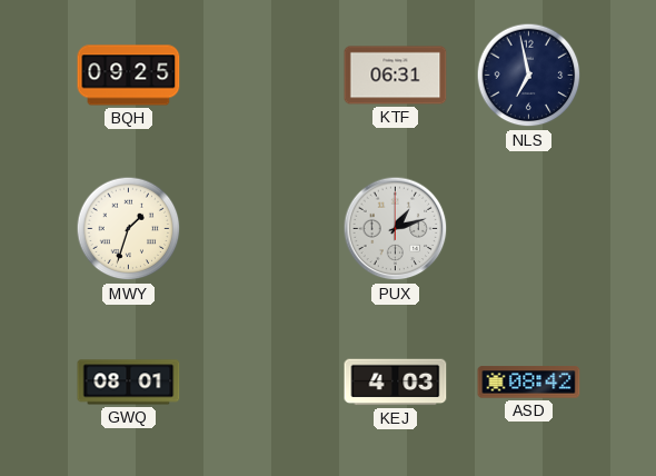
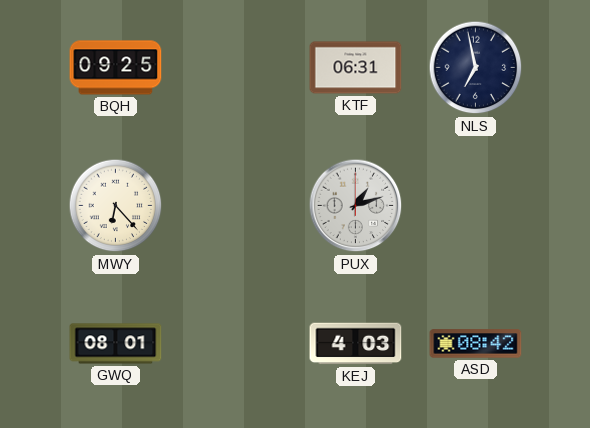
MWY: 1:33 -> 6:23
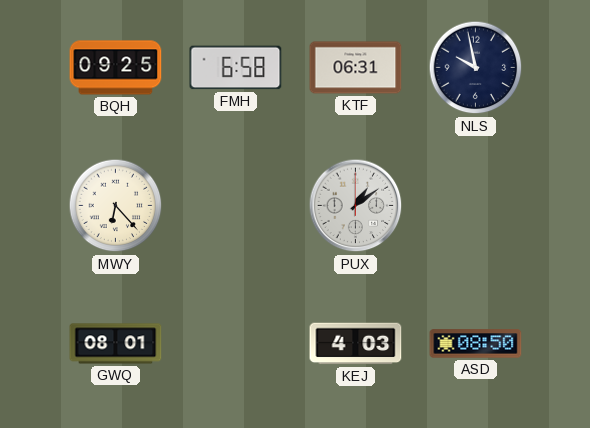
FMH: none -> 6:58
NLS: 6:58 -> 9:58
PUX: 1:12 -> 1:09
ASD: 08:42 -> 08:50
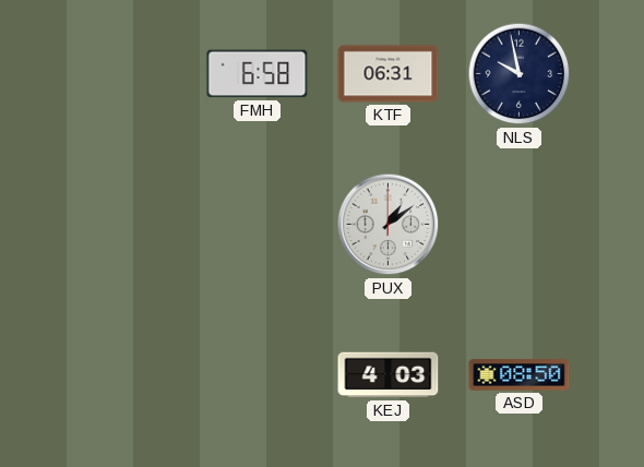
BQH: 09:25 -> none
MWY: 6:23 -> none
GWQ: 08:01 -> none
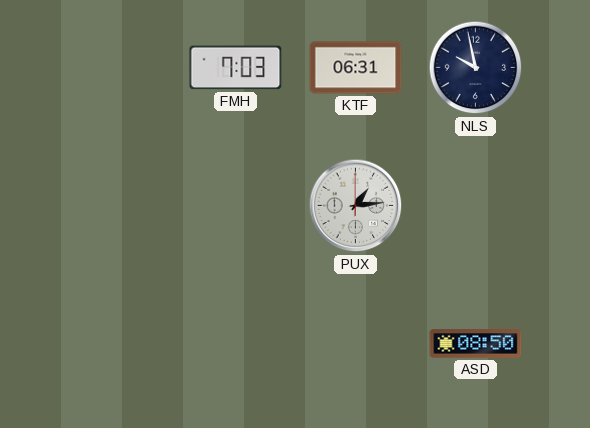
FMH: 6:58 -> 7:03
PUX: 1:09 -> 1:14
KEJ: 4:03 -> none
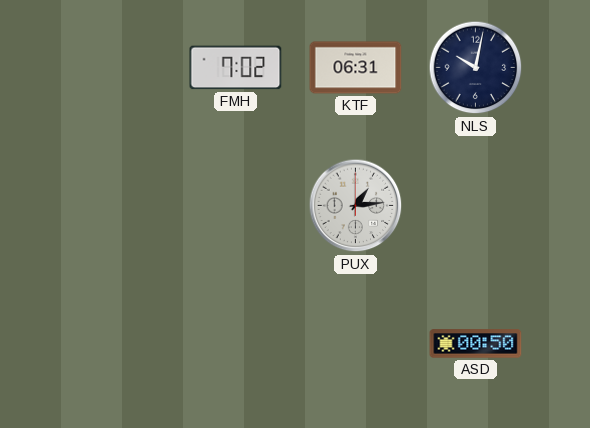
FMH: 7:03 -> 7:02
NLS: 9:58 -> 10:02
ASD: 08:50 -> 00:50
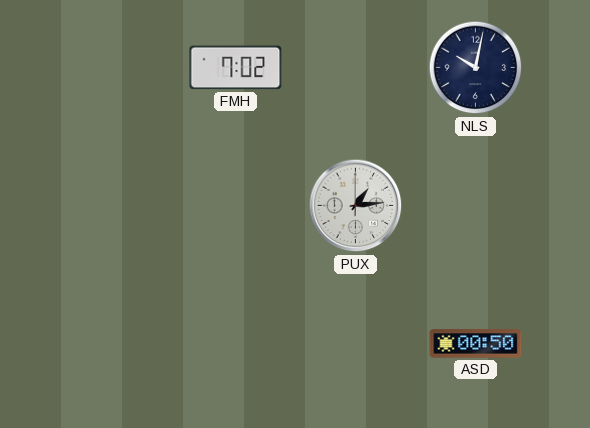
KTF: 06:31 -> none
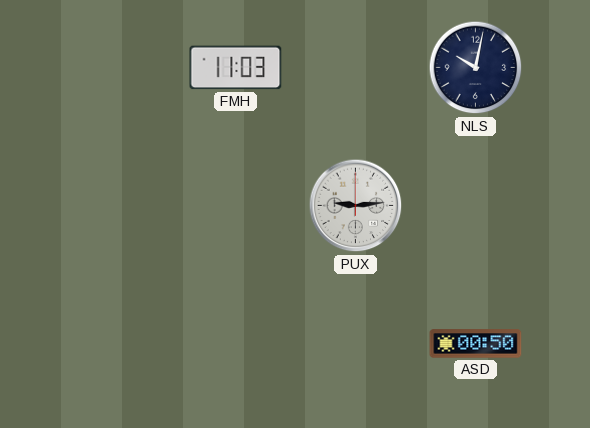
FMH: 7:02 -> 11:03
PUX: 1:14 -> 9:14
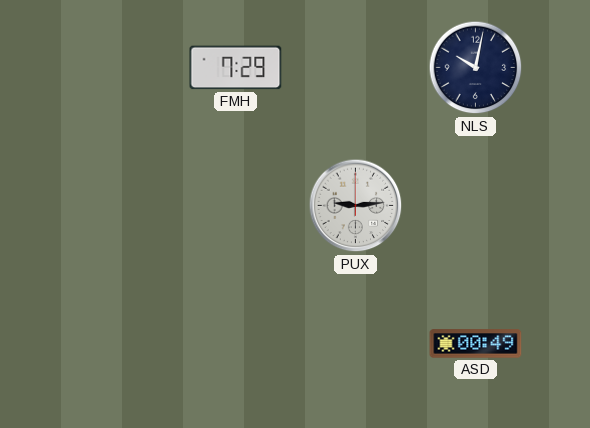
FMH: 11:03 -> 7:29
ASD: 00:50 -> 00:49
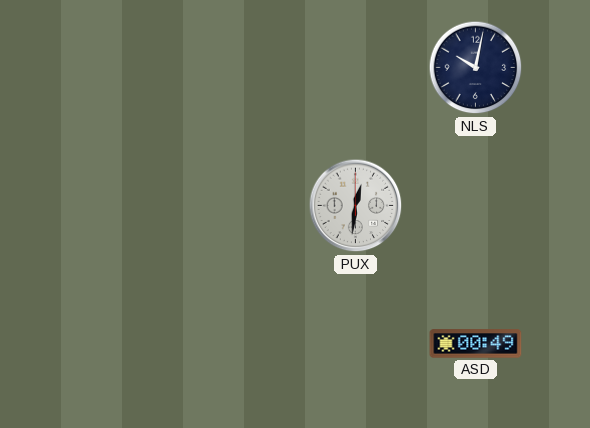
FMH: 7:29 -> none
PUX: 9:14 -> 12:31
